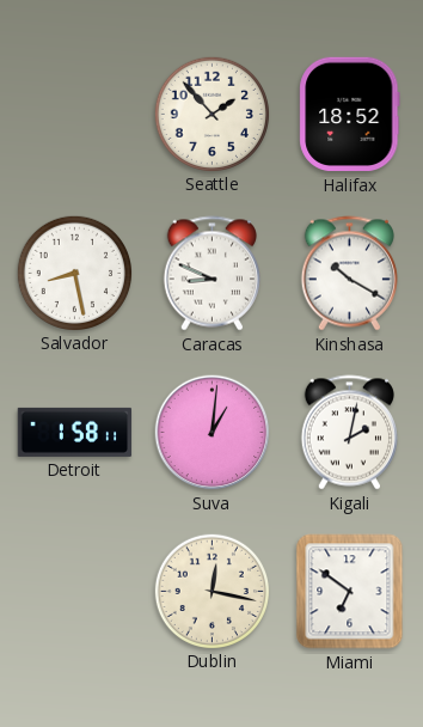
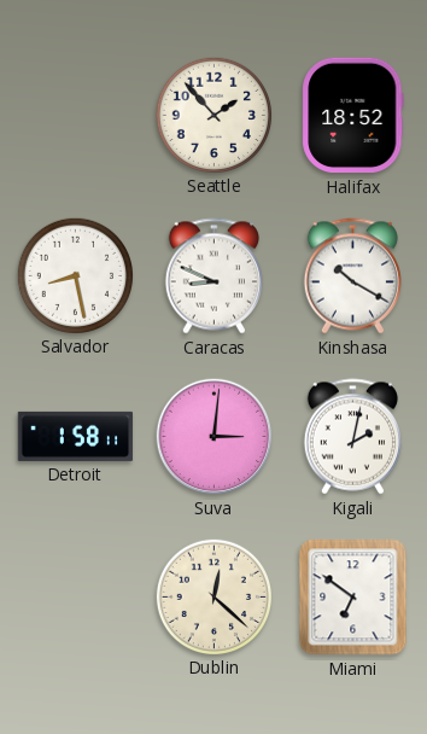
Suva: 1:01 -> 3:01
Dublin: 12:17 -> 12:22
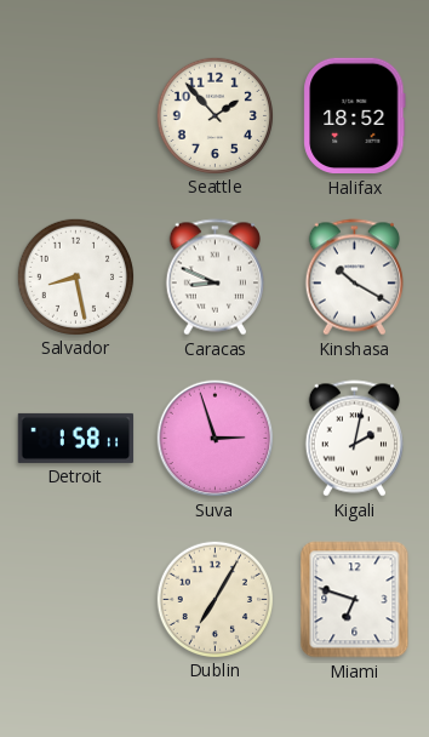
Suva: 3:01 -> 2:57
Dublin: 12:22 -> 7:05
Miami: 6:51 -> 6:48
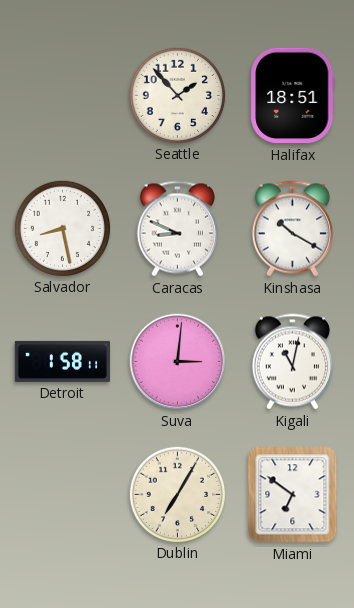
Halifax: 18:52 -> 18:51
Suva: 2:57 -> 3:01
Kigali: 2:02 -> 11:02
Miami: 6:48 -> 6:51
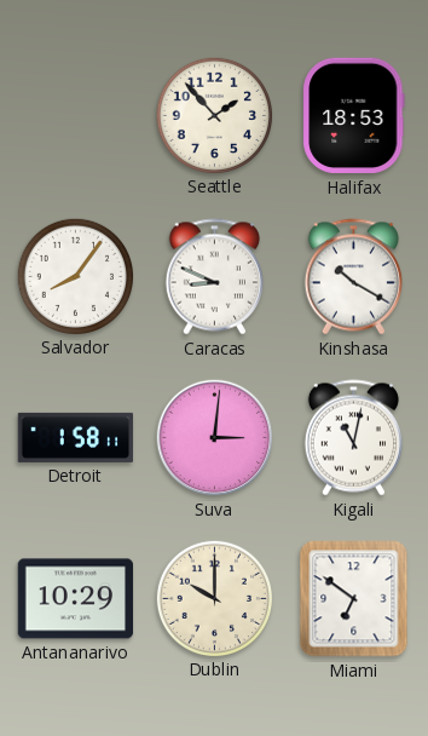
Halifax: 18:51 -> 18:53
Salvador: 8:28 -> 8:06
Antananarivo: none -> 10:29
Dublin: 7:05 -> 10:00
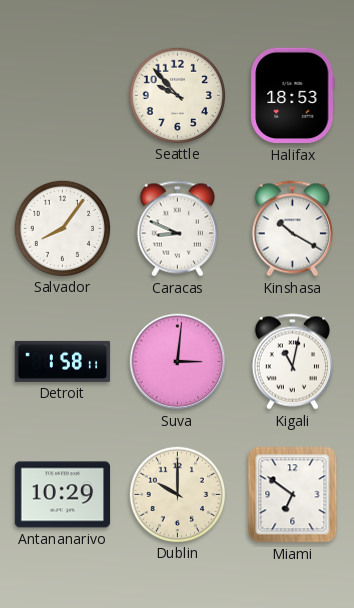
Seattle: 1:53 -> 9:53
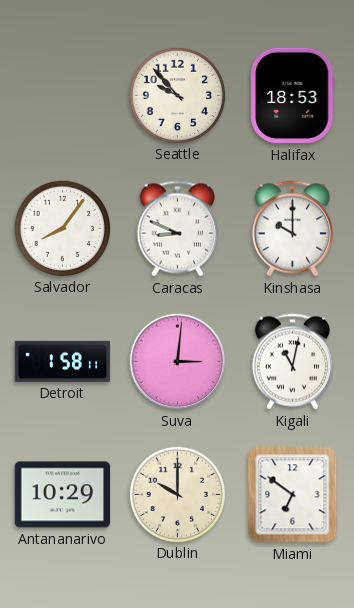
Kinshasa: 10:20 -> 10:00
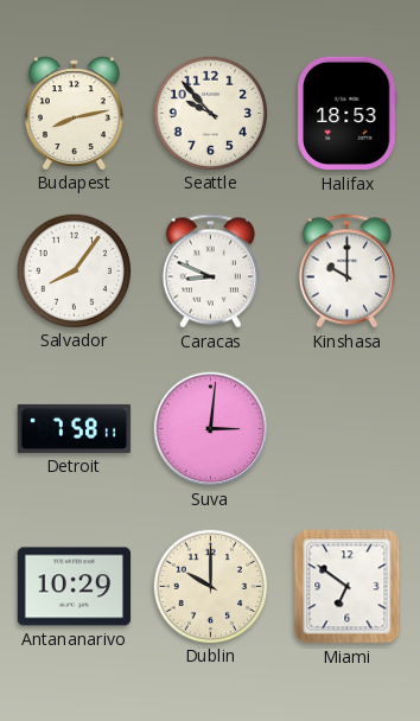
Budapest: none -> 8:13
Detroit: 1:58 -> 7:58
Kigali: 11:02 -> none
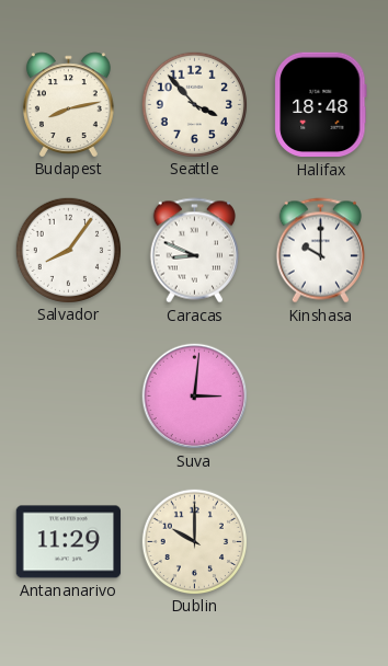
Seattle: 9:53 -> 3:53
Halifax: 18:53 -> 18:48
Detroit: 7:58 -> none
Antananarivo: 10:29 -> 11:29
Miami: 6:51 -> none
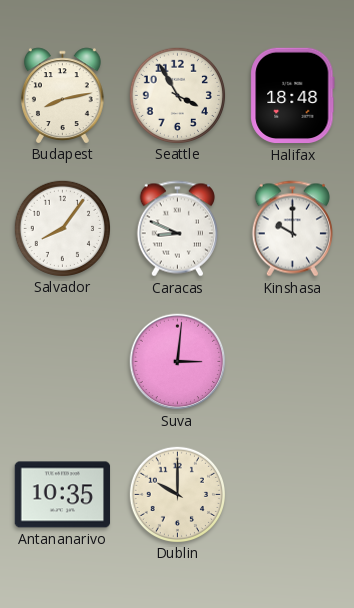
Seattle: 3:53 -> 3:55
Antananarivo: 11:29 -> 10:35
